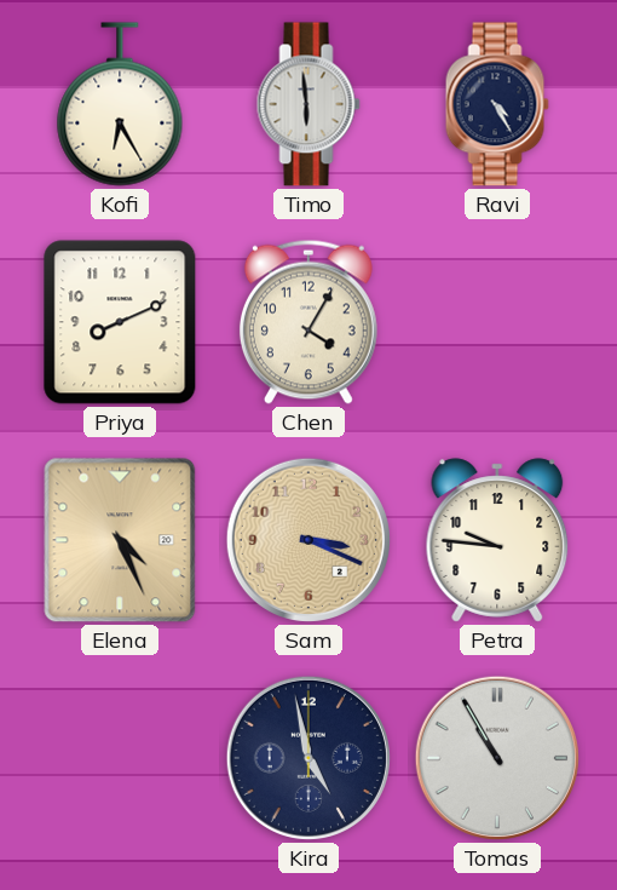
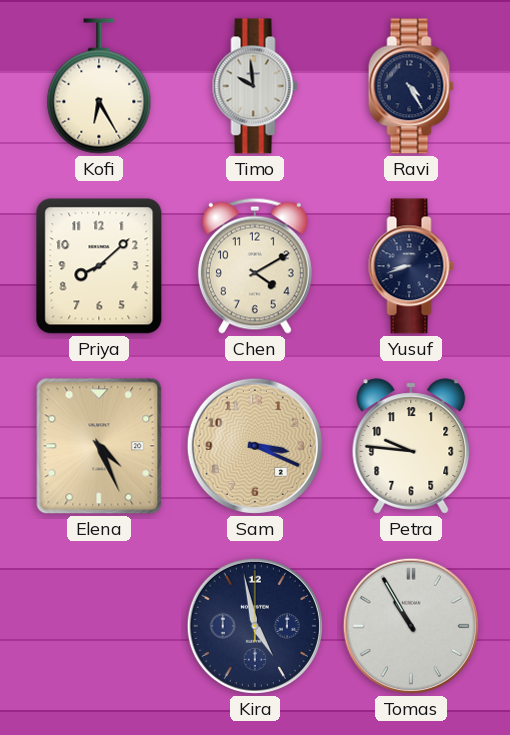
Timo: 5:59 -> 9:59
Priya: 8:11 -> 8:08
Chen: 4:05 -> 4:10
Yusuf: none -> 8:42
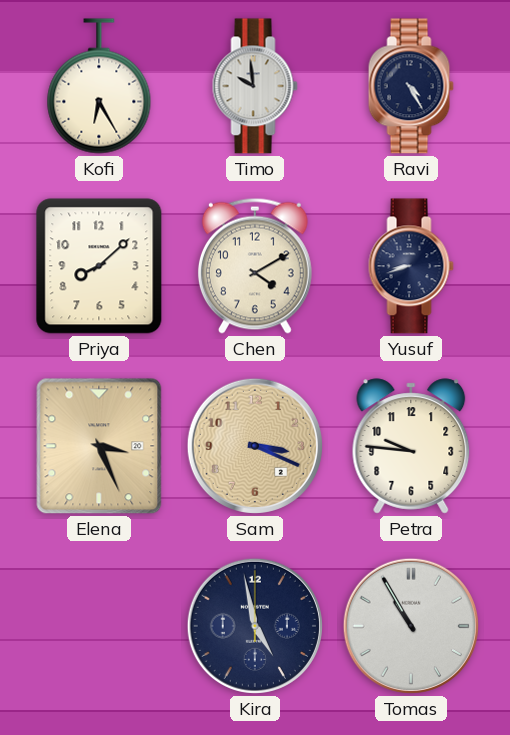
Elena: 4:26 -> 3:26
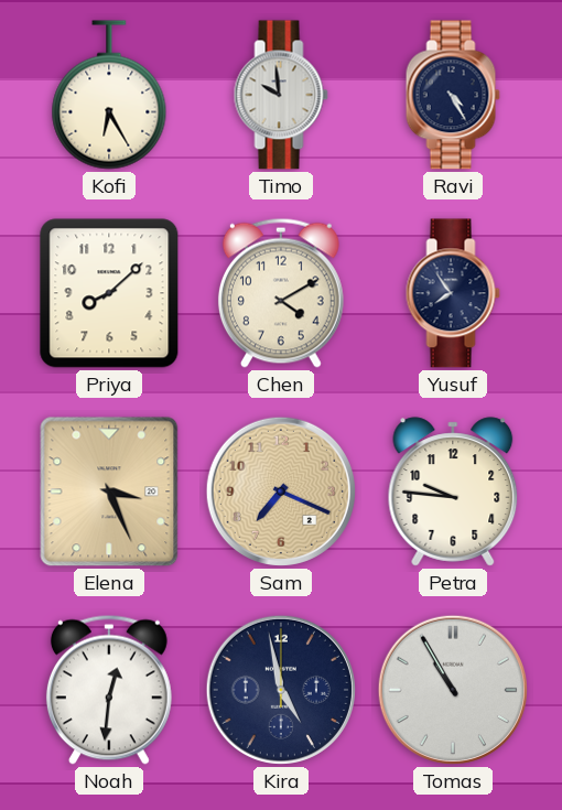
Yusuf: 8:42 -> 7:54
Sam: 3:19 -> 7:19
Noah: none -> 12:31
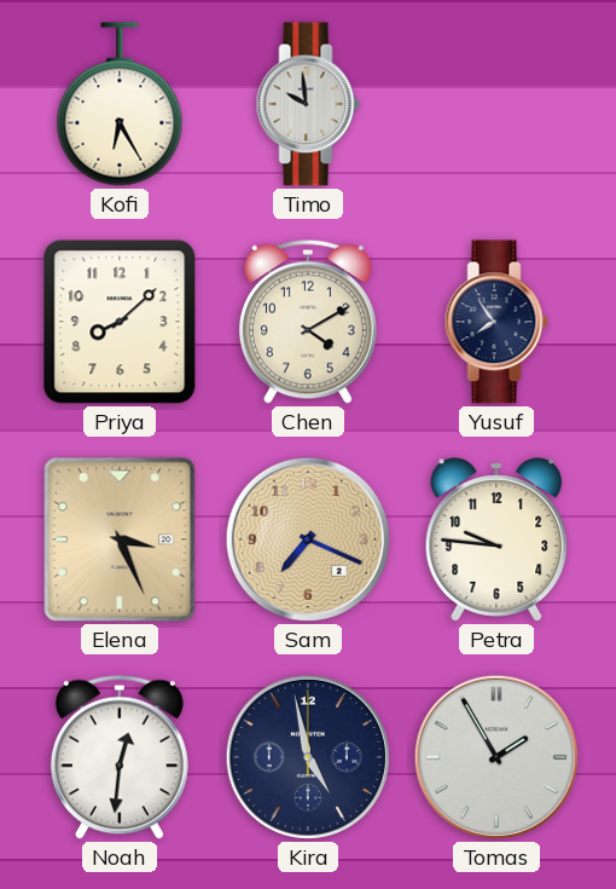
Ravi: 4:25 -> none
Tomas: 10:55 -> 1:55
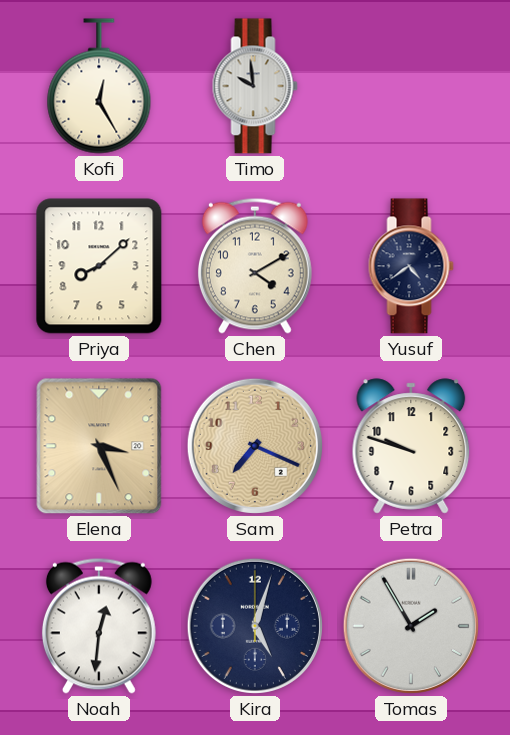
Kofi: 6:25 -> 12:25
Yusuf: 7:54 -> 4:39
Petra: 9:46 -> 9:48
Kira: 4:58 -> 5:03
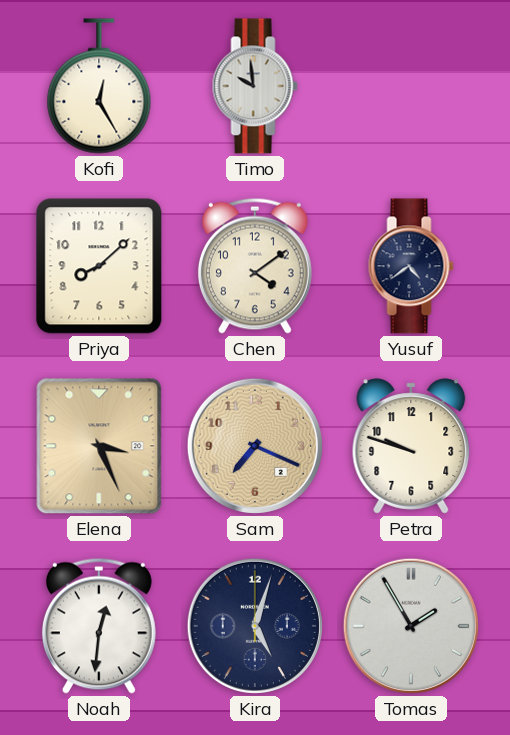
Chen: 4:10 -> 4:09
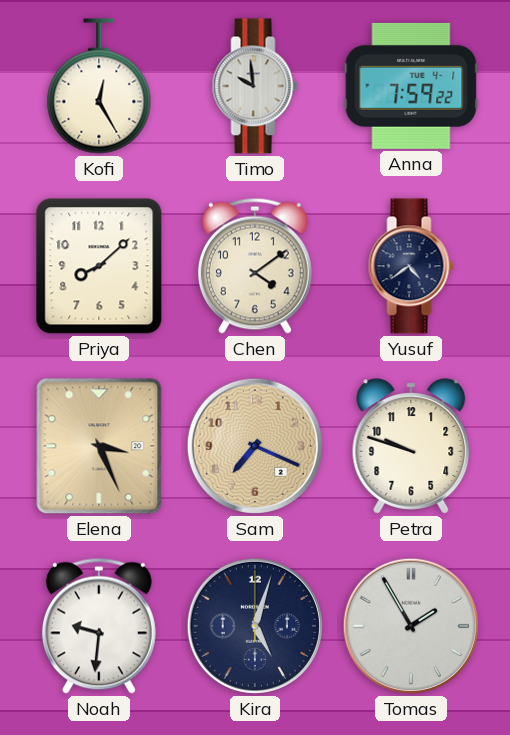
Anna: none -> 7:59
Noah: 12:31 -> 9:31
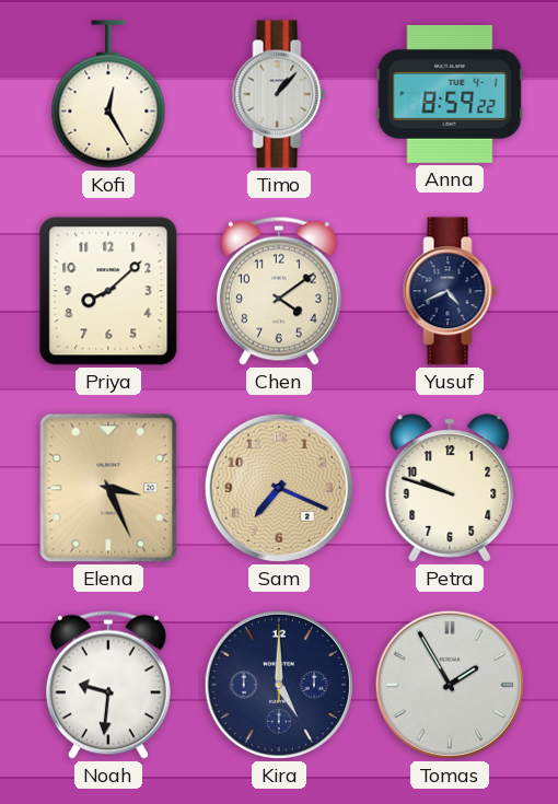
Timo: 9:59 -> 1:07
Anna: 7:59 -> 8:59
Yusuf: 4:39 -> 4:41
Kira: 5:03 -> 5:00
